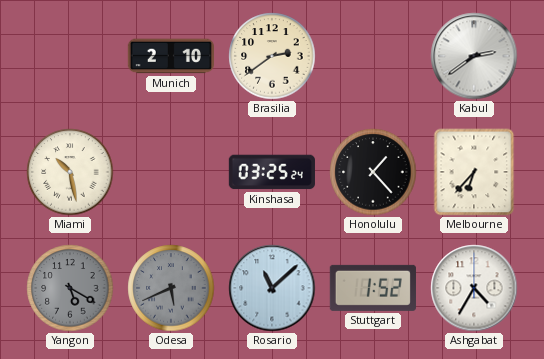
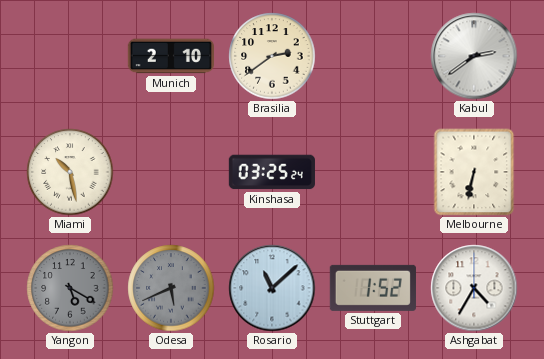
Honolulu: 1:23 -> none
Melbourne: 6:37 -> 6:32
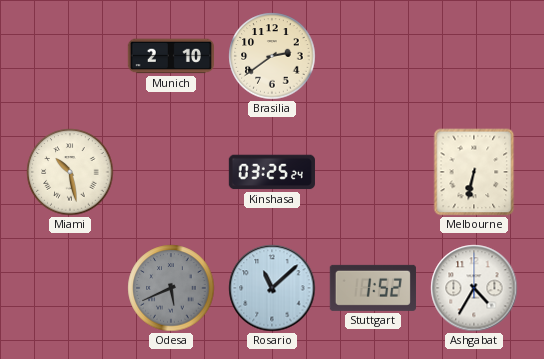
Kabul: 2:39 -> none
Yangon: 5:20 -> none
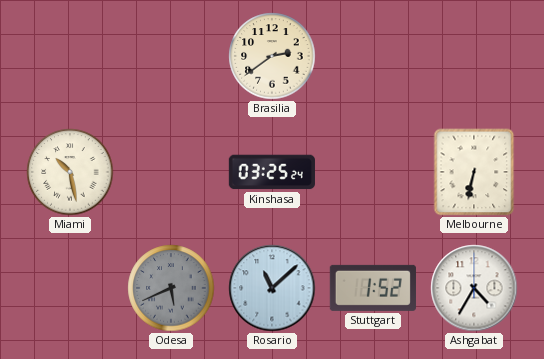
Munich: 2:10 -> none
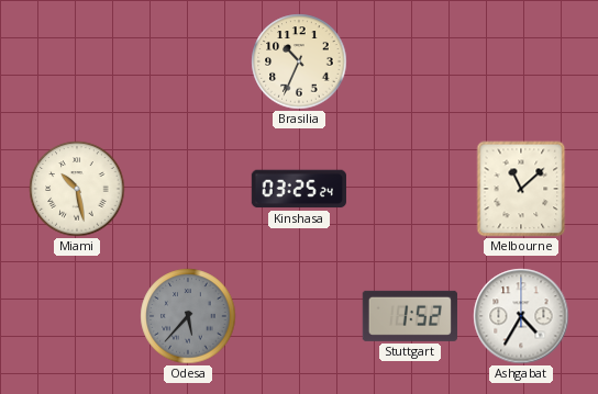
Brasilia: 2:39 -> 10:34
Melbourne: 6:32 -> 11:08
Odesa: 5:41 -> 5:37
Rosario: 11:08 -> none
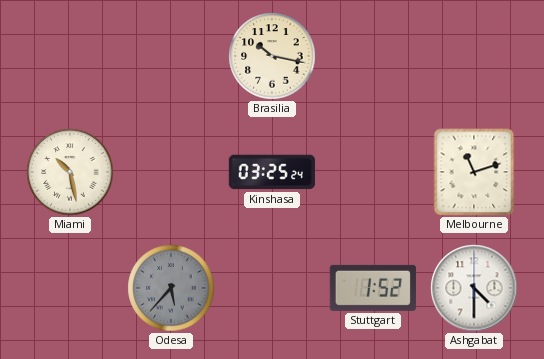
Brasilia: 10:34 -> 10:17
Melbourne: 11:08 -> 11:12
Ashgabat: 4:35 -> 4:30
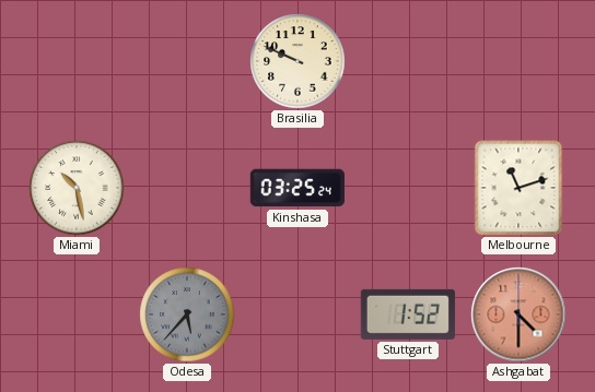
Brasilia: 10:17 -> 9:49
Ashgabat dial: white -> salmon
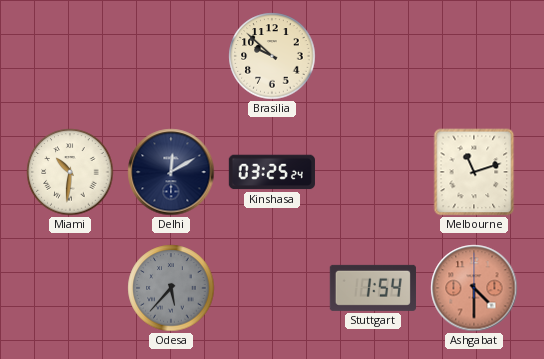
Brasilia: 9:49 -> 9:52
Miami: 10:28 -> 10:31
Delhi: none -> 12:10
Stuttgart: 1:52 -> 1:54
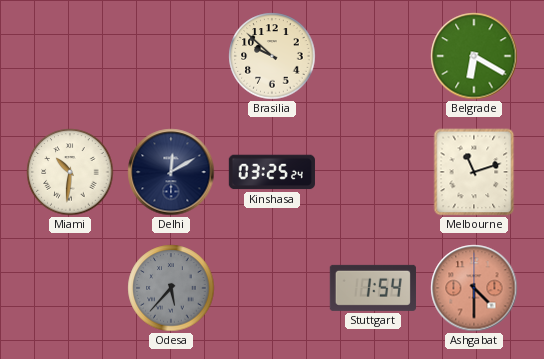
Belgrade: none -> 6:20
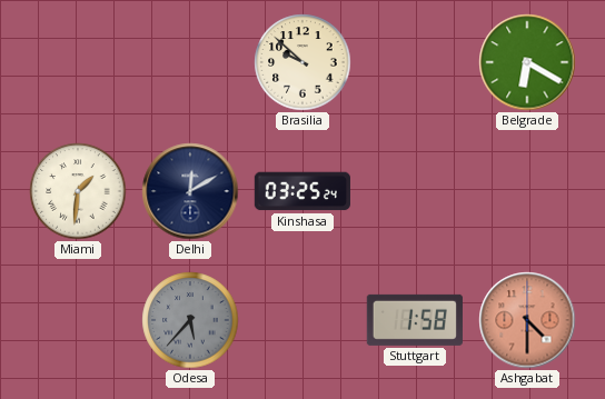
Miami: 10:31 -> 1:31
Melbourne: 11:12 -> none
Stuttgart: 1:54 -> 1:58
